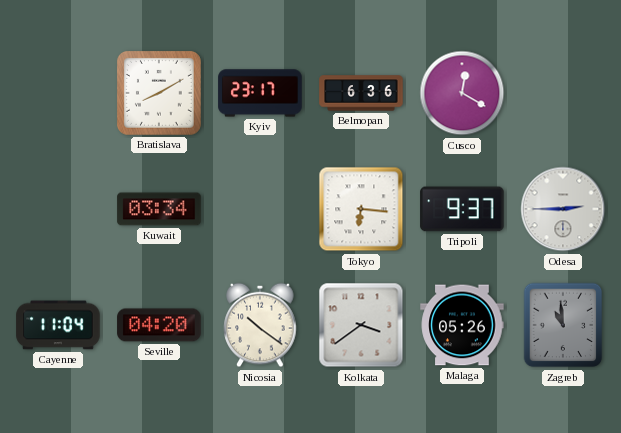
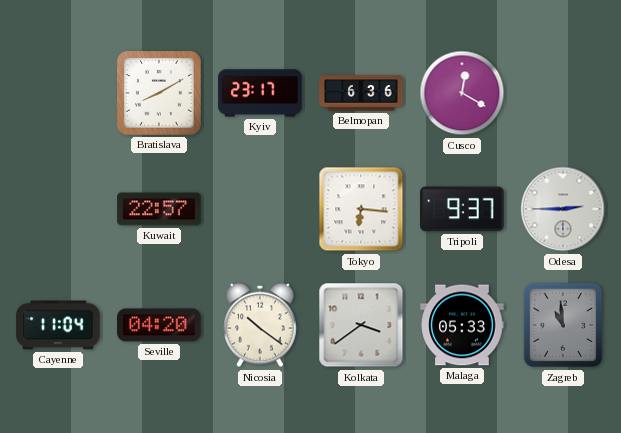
Kuwait: 03:34 -> 22:57
Malaga: 05:26 -> 05:33
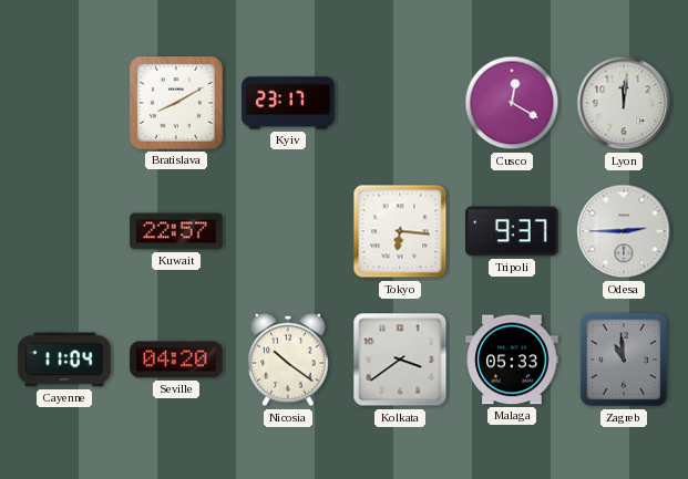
Belmopan: 6:36 -> none
Lyon: none -> 12:01
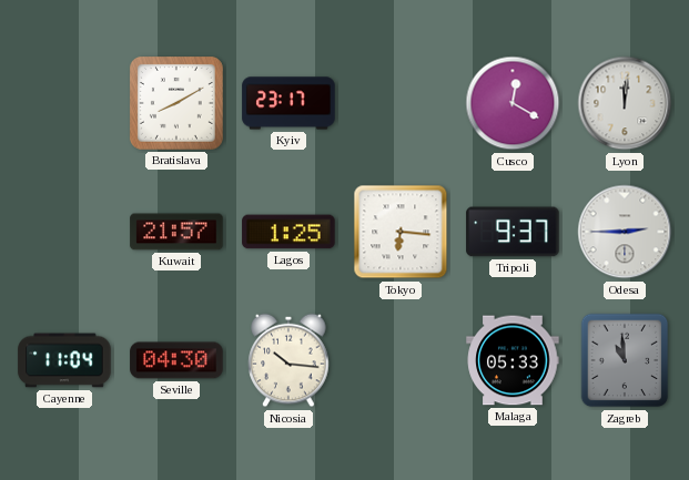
Kuwait: 22:57 -> 21:57
Lagos: none -> 1:25
Seville: 04:20 -> 04:30
Nicosia: 10:21 -> 10:16
Kolkata: 3:39 -> none
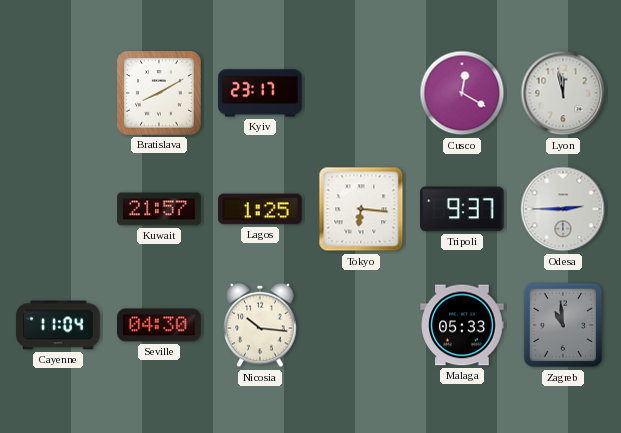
Lyon: 12:01 -> 11:58
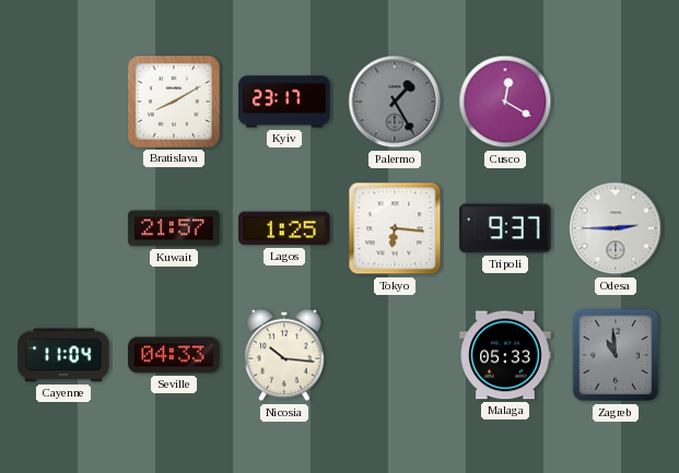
Palermo: none -> 1:25
Lyon: 11:58 -> none
Seville: 04:30 -> 04:33
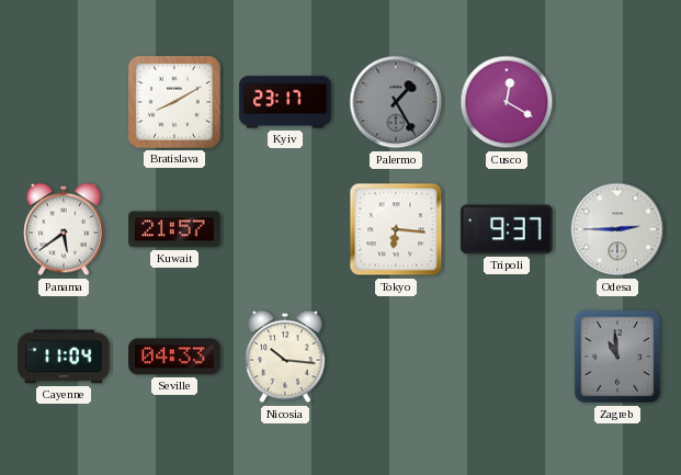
Panama: none -> 5:39
Lagos: 1:25 -> none
Malaga: 05:33 -> none
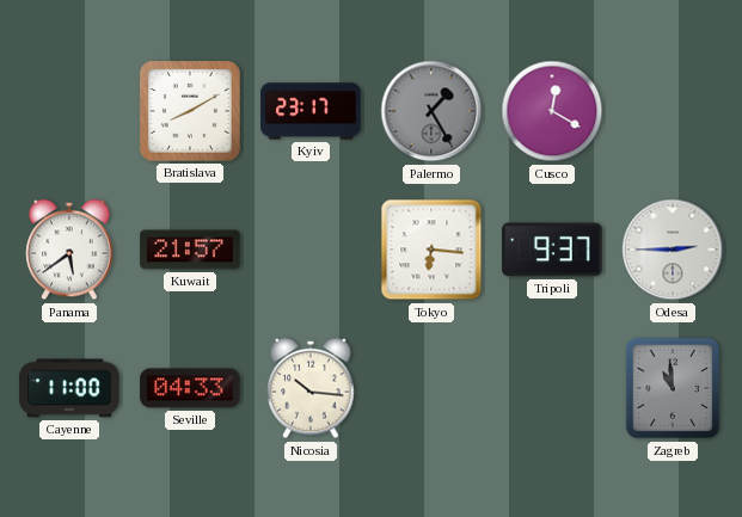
Cayenne: 11:04 -> 11:00
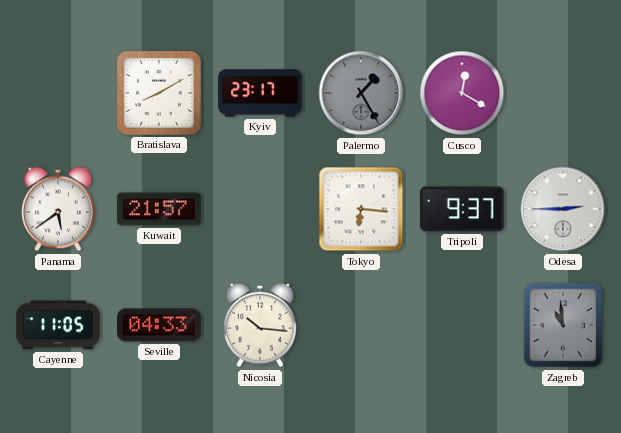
Cayenne: 11:00 -> 11:05
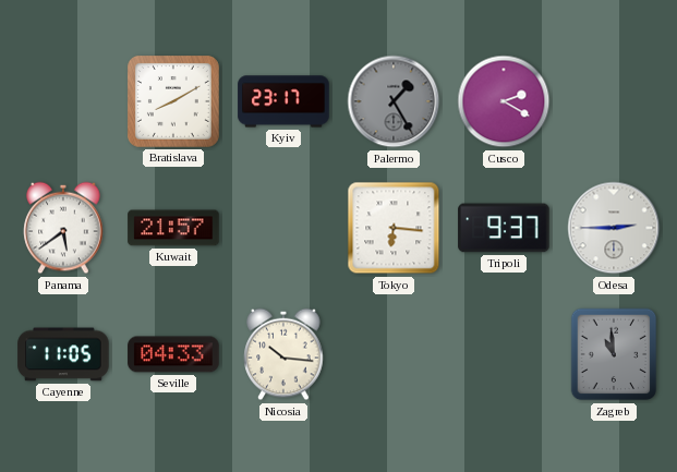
Cusco: 12:20 -> 2:20
